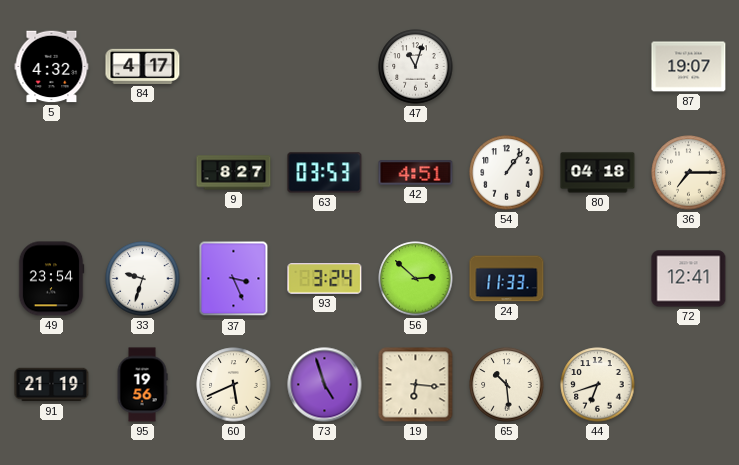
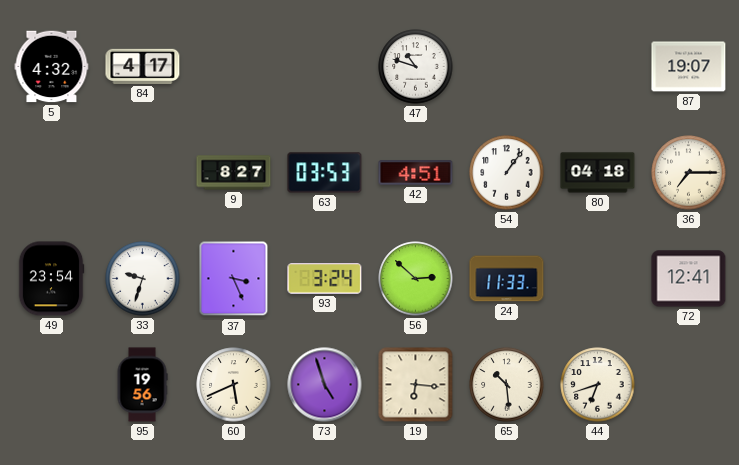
47: 11:03 -> 10:48
91: 21:19 -> none
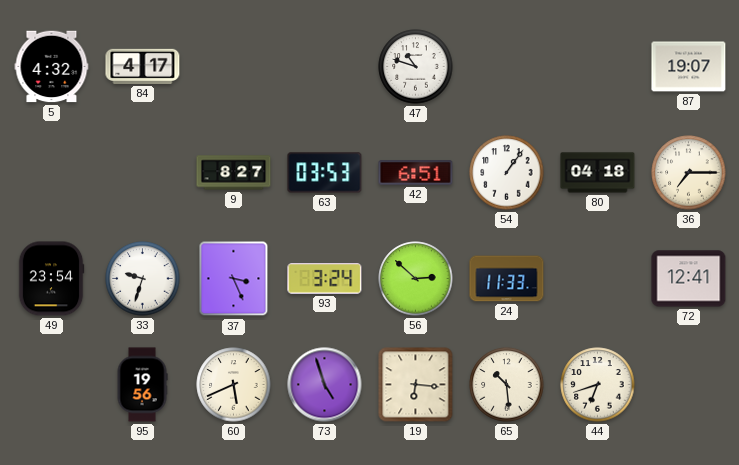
42: 4:51 -> 6:51
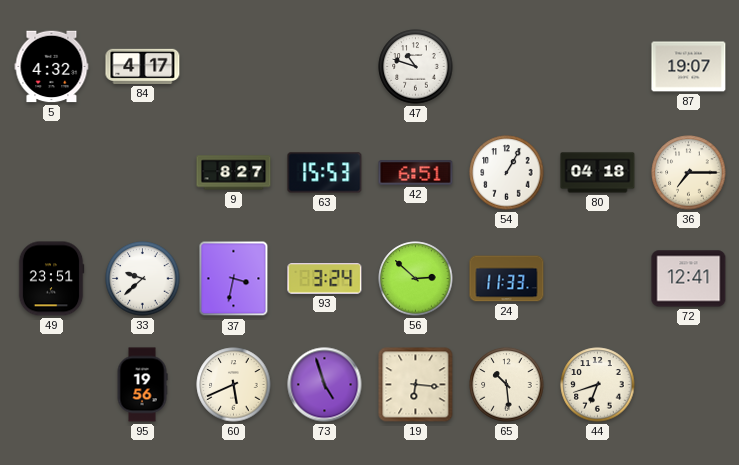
63: 03:53 -> 15:53
54: 1:06 -> 1:05
49: 23:54 -> 23:51
33: 9:33 -> 9:38
37: 3:26 -> 3:32
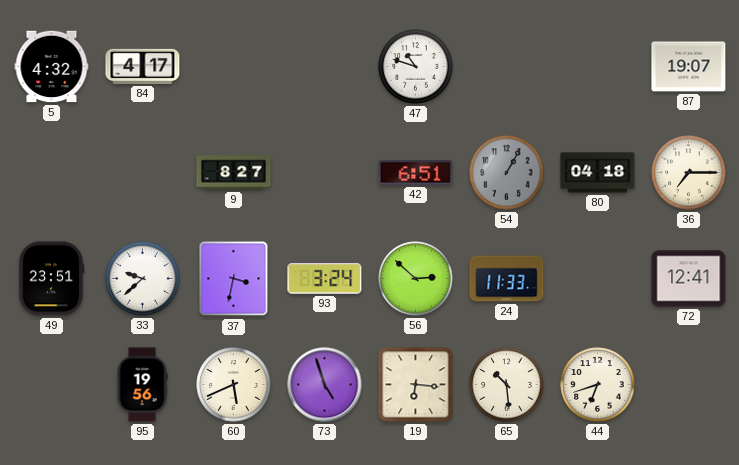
63: 15:53 -> none
54 dial: white -> grey
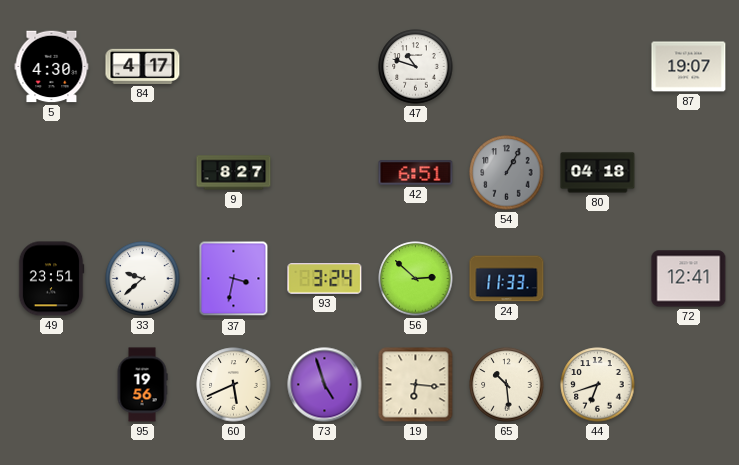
5: 4:32 -> 4:30
36: 7:15 -> none
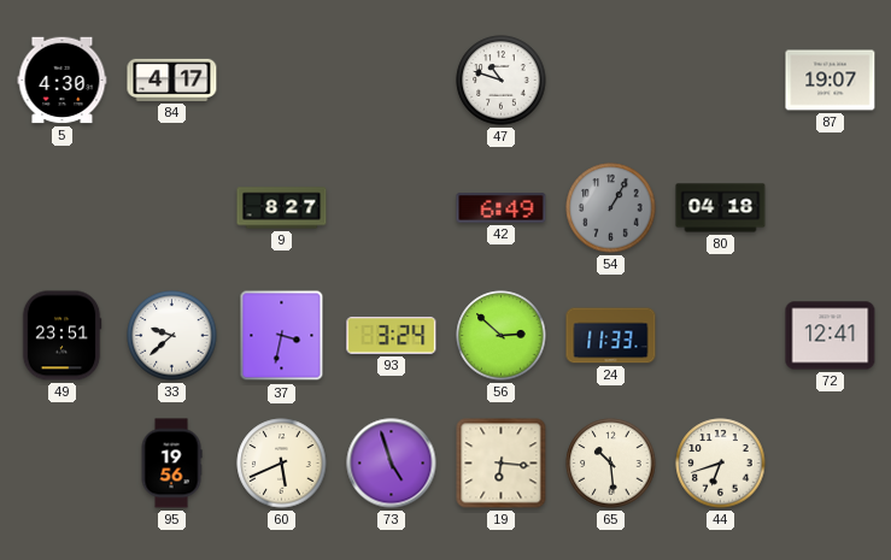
42: 6:51 -> 6:49
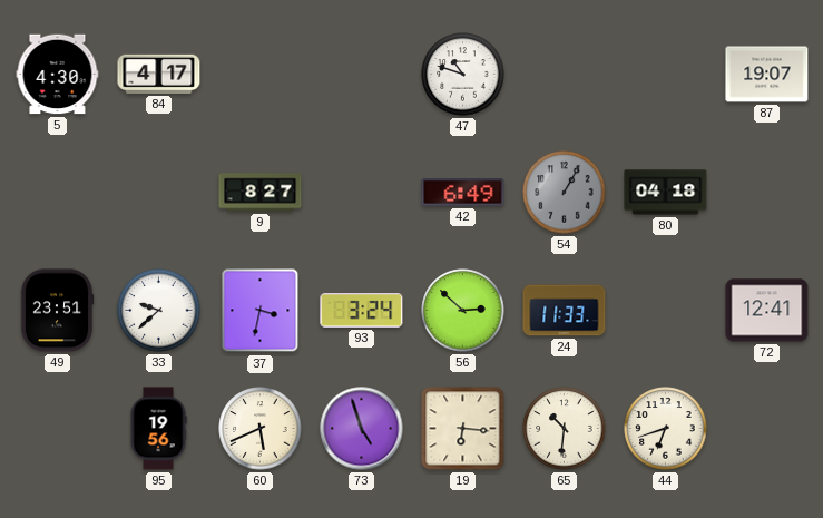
65: 10:29 -> 10:31
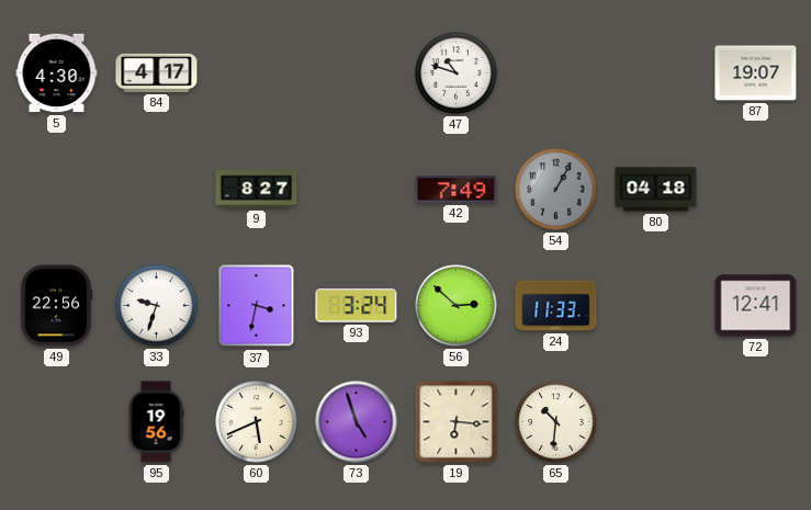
42: 6:49 -> 7:49
49: 23:51 -> 22:56
33: 9:38 -> 9:33
44: 6:42 -> none
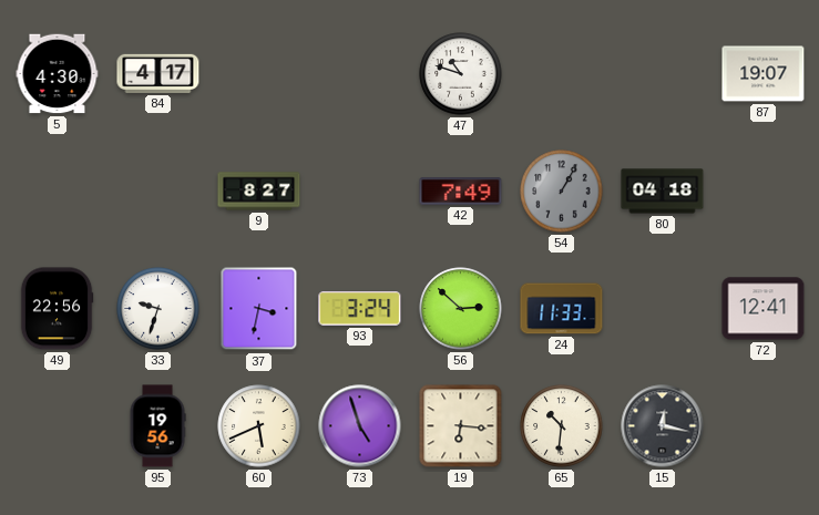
15: none -> 12:17
